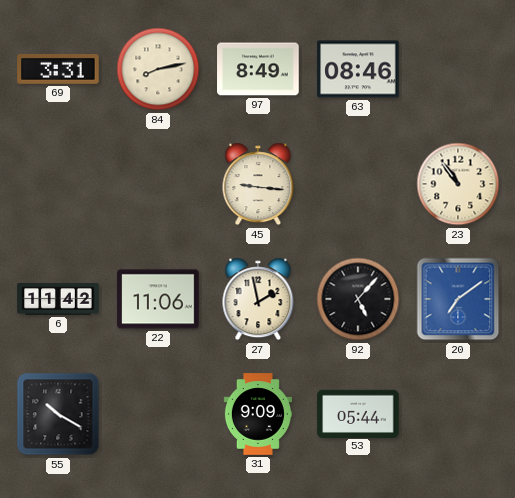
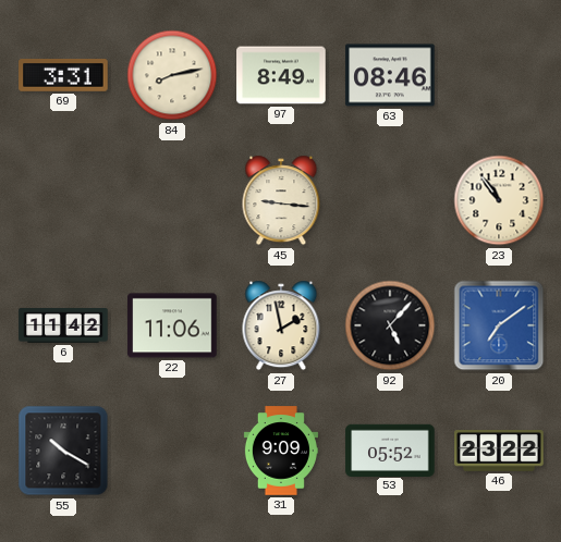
53: 05:44 -> 05:52
46: none -> 23:22
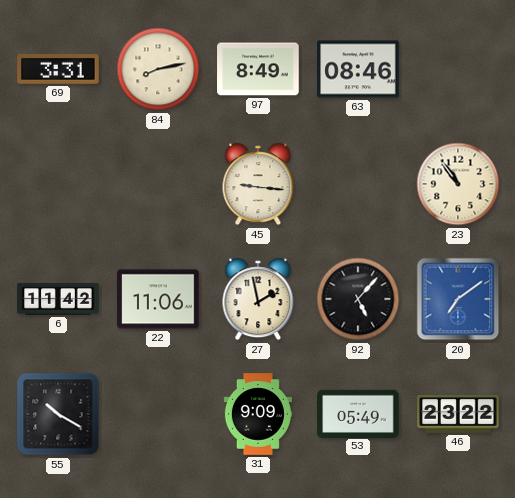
53: 05:52 -> 05:49
